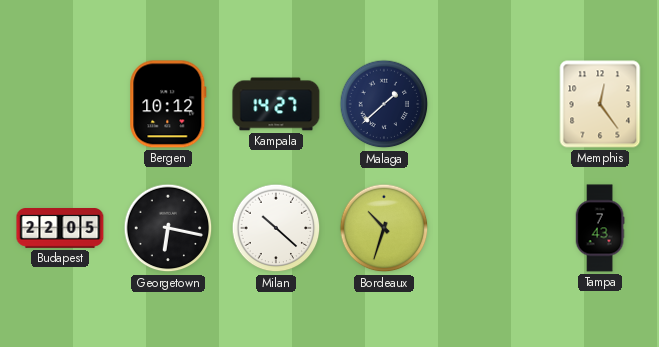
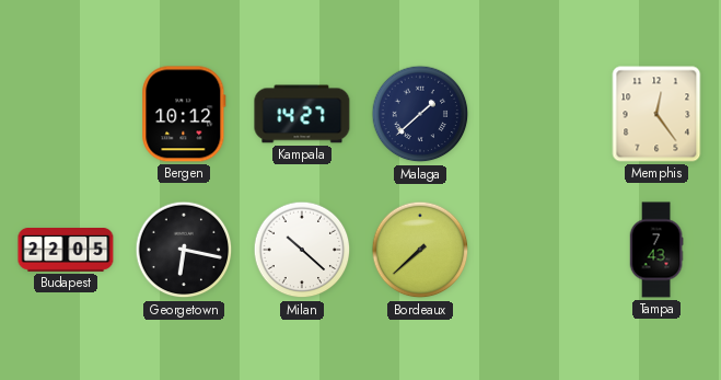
Bordeaux: 10:33 -> 7:38
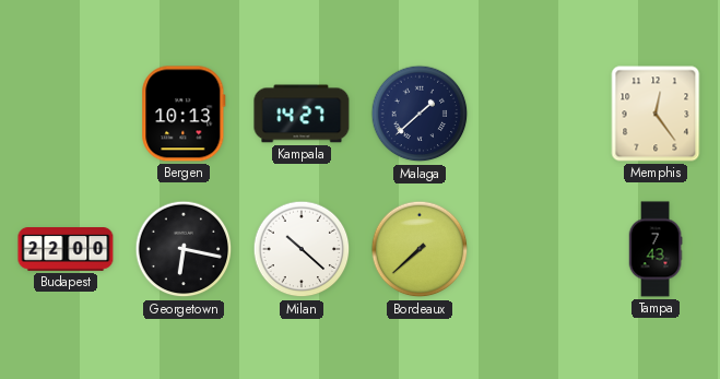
Bergen: 10:12 -> 10:13
Budapest: 22:05 -> 22:00
